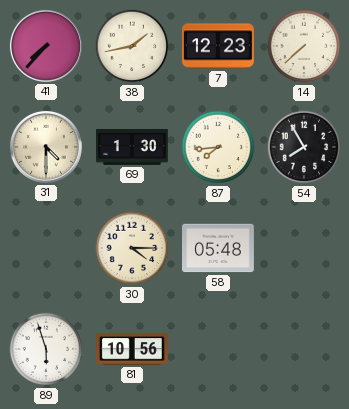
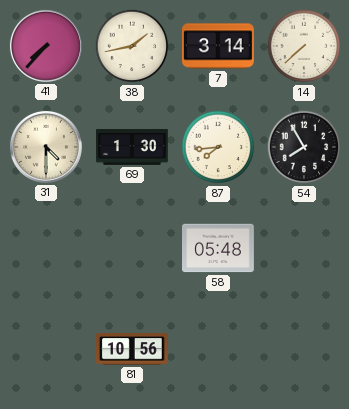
7: 12:23 -> 3:14
30: 4:15 -> none
89: 5:57 -> none
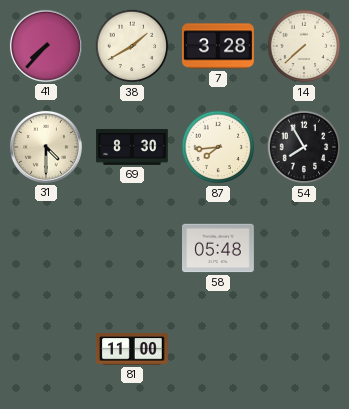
38: 1:43 -> 1:40
7: 3:14 -> 3:28
69: 1:30 -> 8:30
81: 10:56 -> 11:00
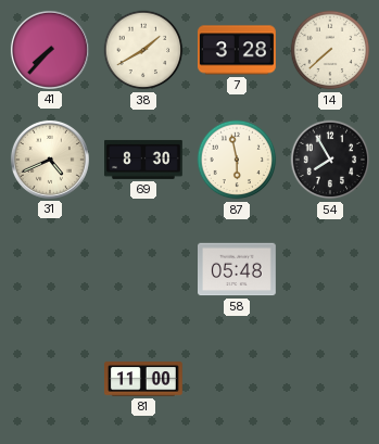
31: 4:30 -> 4:41
87: 7:44 -> 5:58
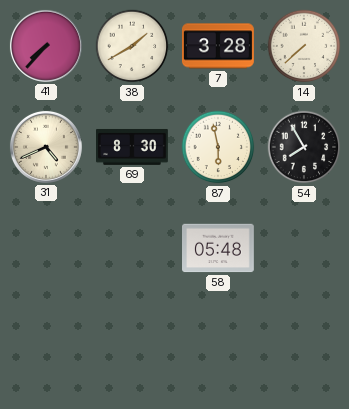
81: 11:00 -> none
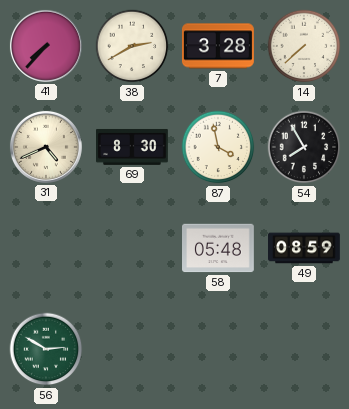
38: 1:40 -> 2:40
87: 5:58 -> 3:58
49: none -> 08:59
56: none -> 2:50
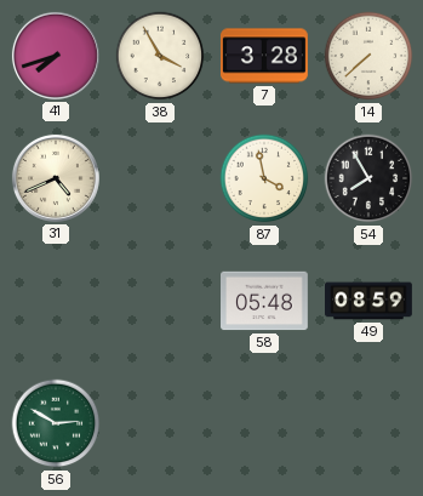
41: 7:37 -> 7:42
38: 2:40 -> 3:55
69: 8:30 -> none
